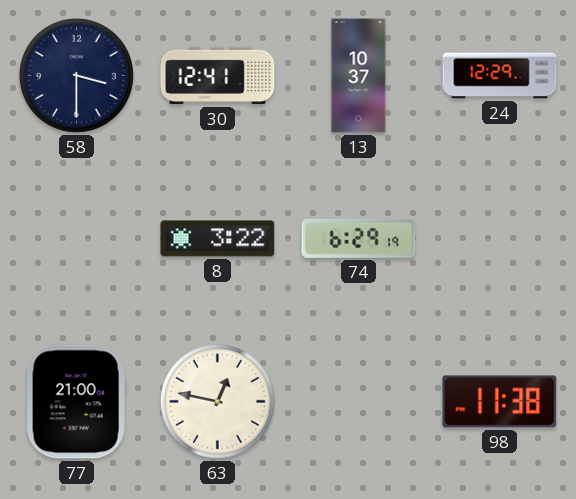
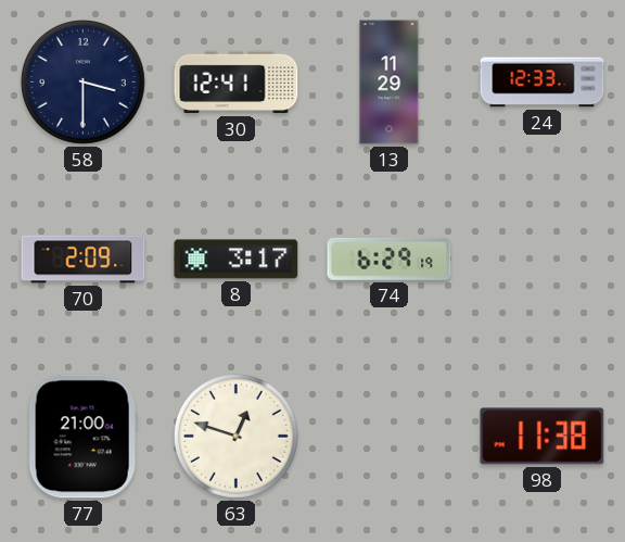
13: 10:37 -> 11:29
24: 12:29 -> 12:33
70: none -> 2:09
8: 3:22 -> 3:17
63: 12:47 -> 12:48
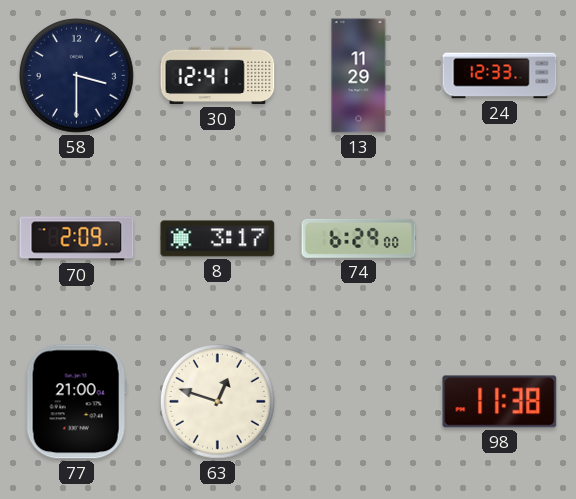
74: 6:29:19 -> 6:29:00
